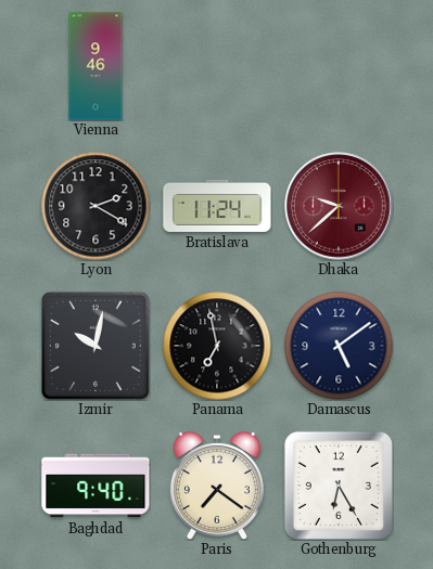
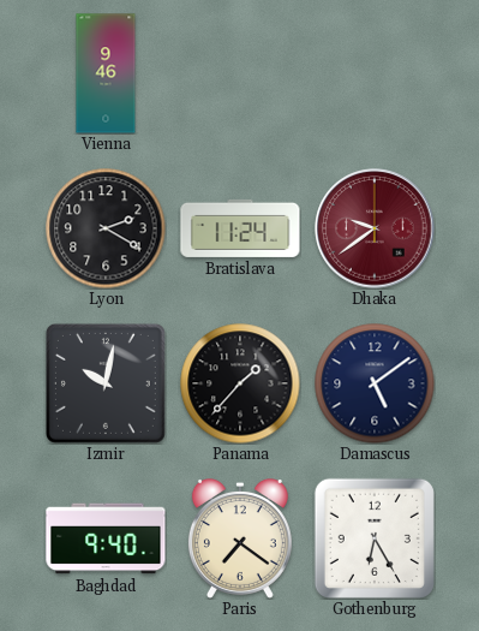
Dhaka: 9:38 -> 9:39
Panama: 6:58 -> 1:37
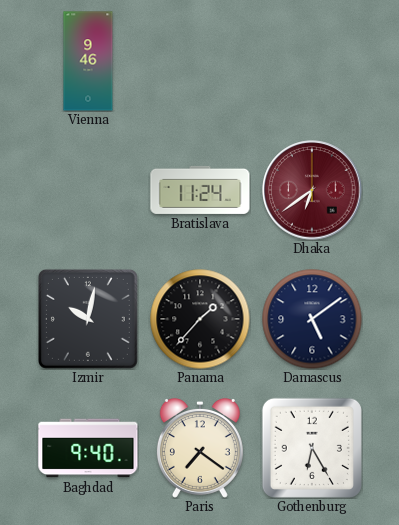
Lyon: 2:20 -> none
Dhaka: 9:39 -> 6:39
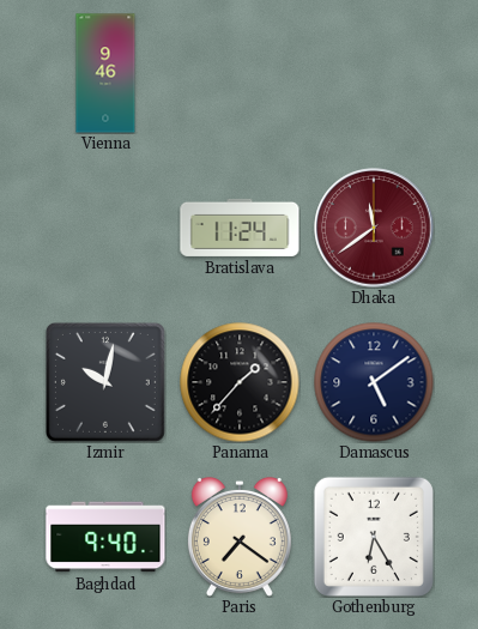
Dhaka: 6:39 -> 11:39
